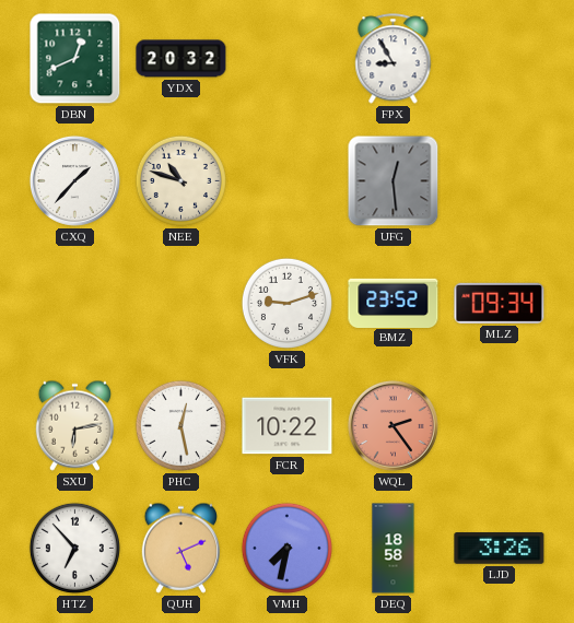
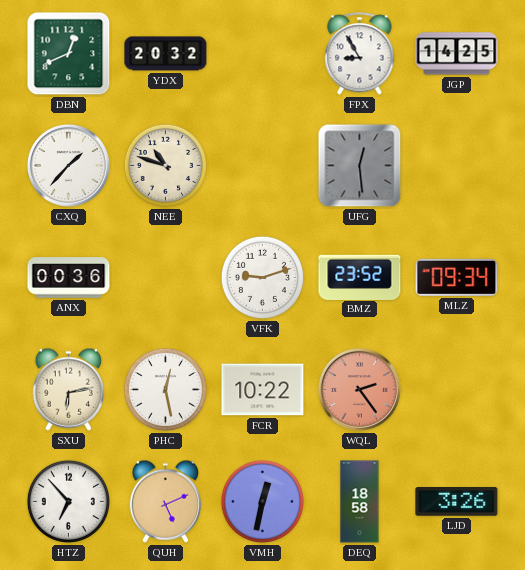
JGP: none -> 14:25
ANX: none -> 00:36
VMH: 7:32 -> 12:32
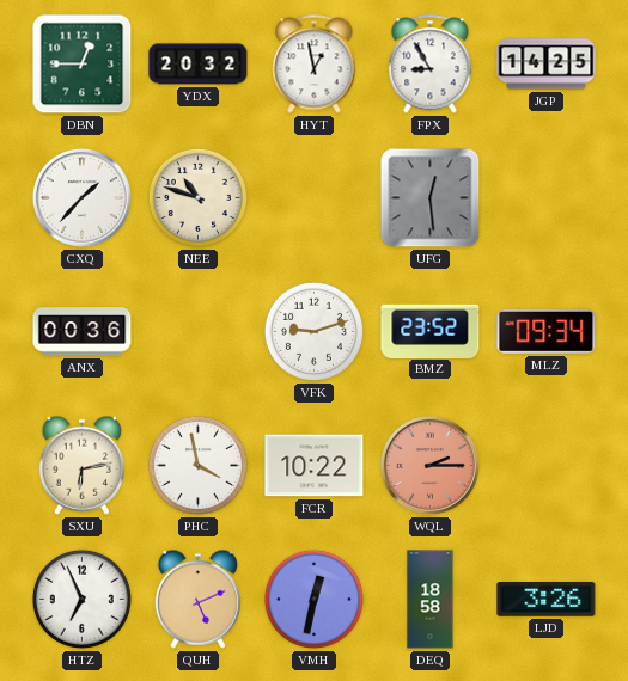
DBN: 12:41 -> 12:45
HYT: none -> 12:58
PHC: 12:28 -> 3:58
WQL: 2:24 -> 2:15
HTZ: 6:53 -> 6:56
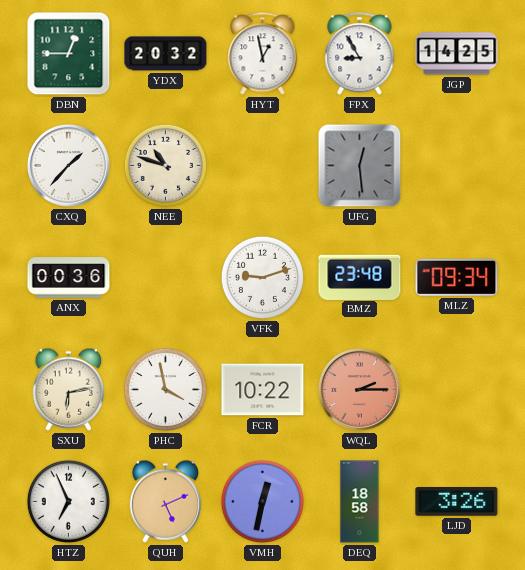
BMZ: 23:52 -> 23:48
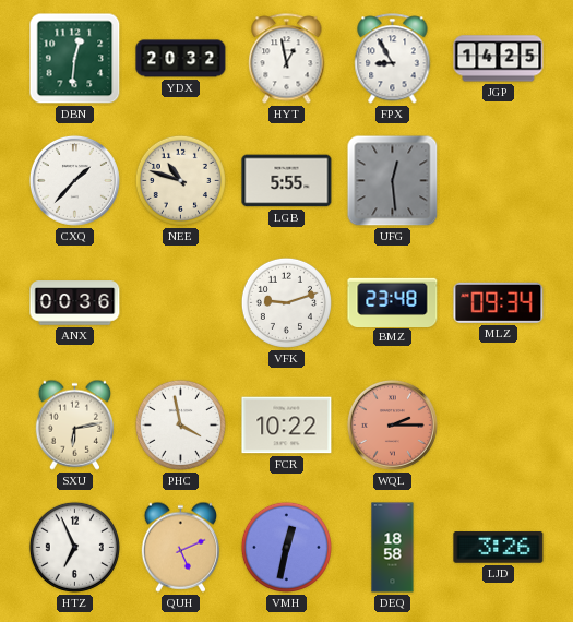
DBN: 12:45 -> 12:31
LGB: none -> 5:55
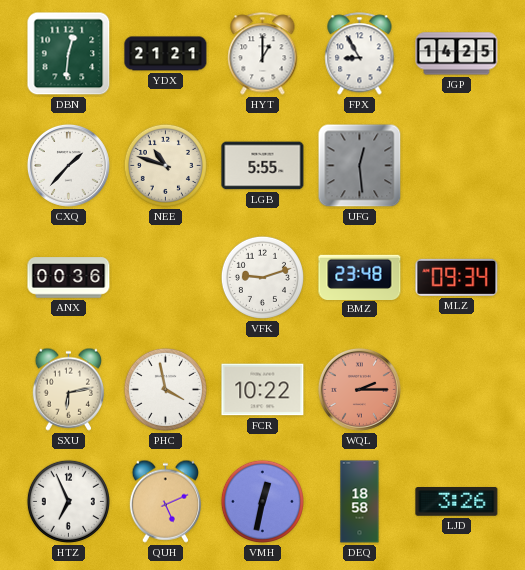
YDX: 20:32 -> 21:21
HYT: 12:58 -> 1:00
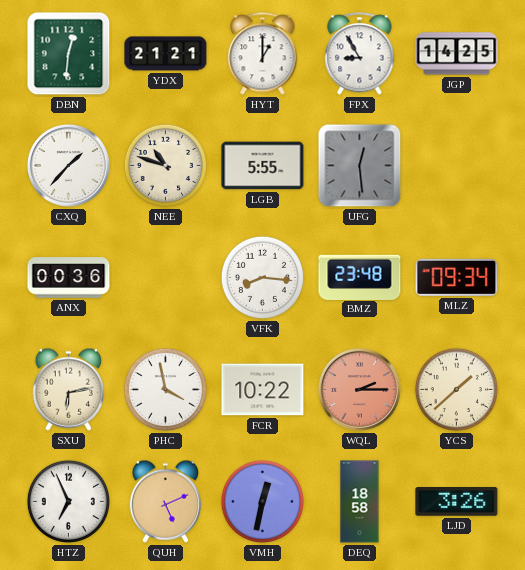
VFK: 9:12 -> 8:16
YCS: none -> 1:38
